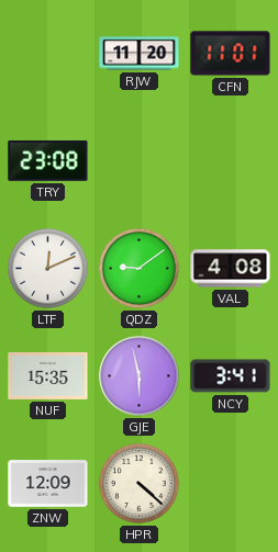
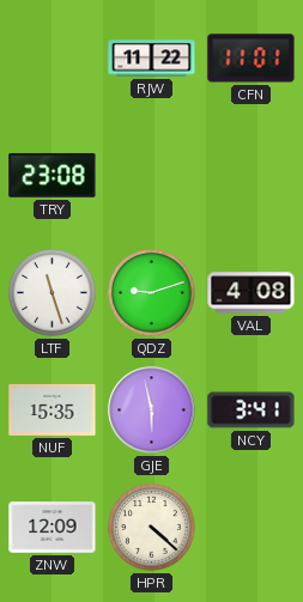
RJW: 11:20 -> 11:22
LTF: 12:11 -> 11:27
QDZ: 9:09 -> 9:12
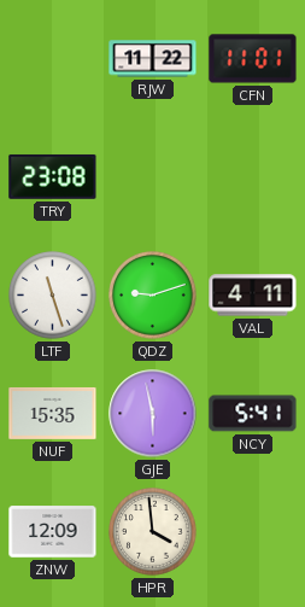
VAL: 4:08 -> 4:11
NCY: 3:41 -> 5:41
HPR: 4:22 -> 3:59
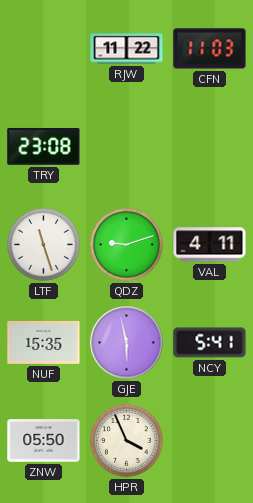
CFN: 11:01 -> 11:03
ZNW: 12:09 -> 05:50
HPR: 3:59 -> 3:56
